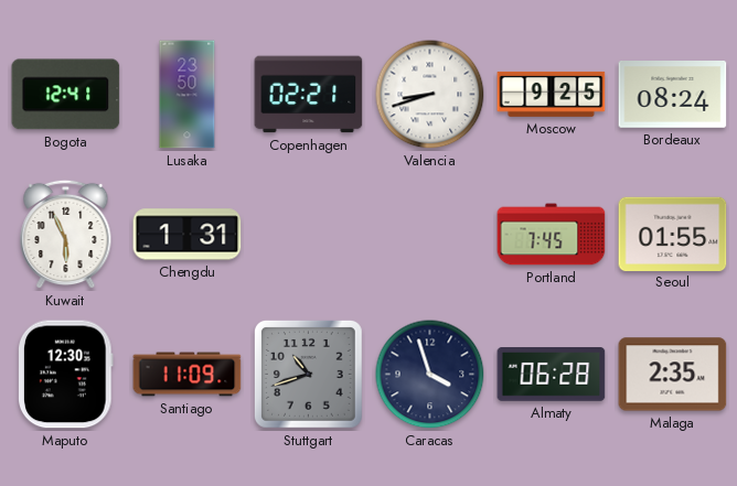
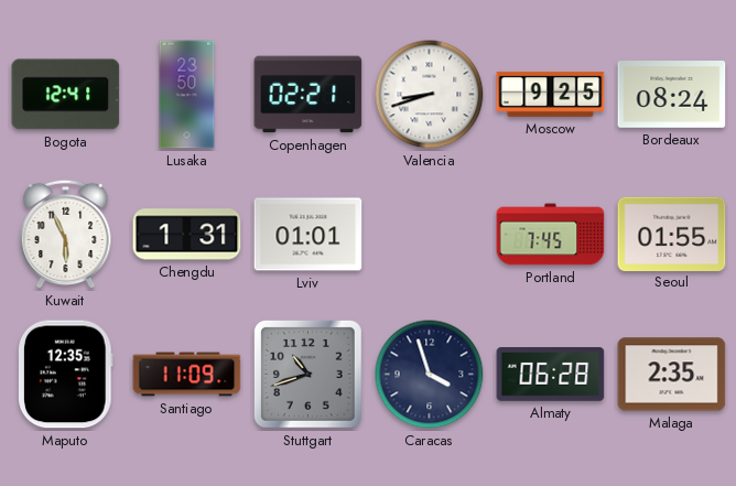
Lviv: none -> 01:01
Maputo: 12:30 -> 12:35
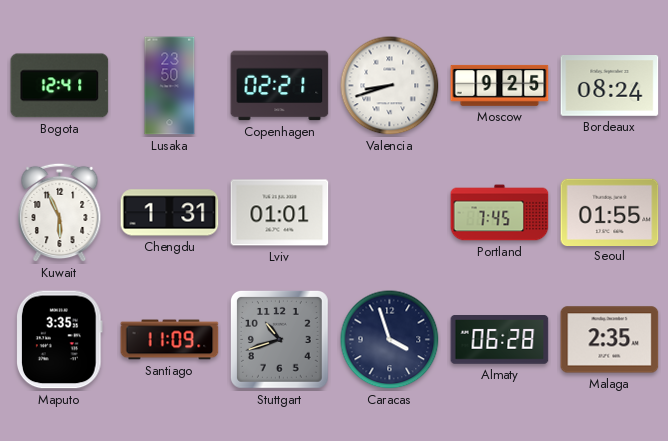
Maputo: 12:35 -> 3:35
